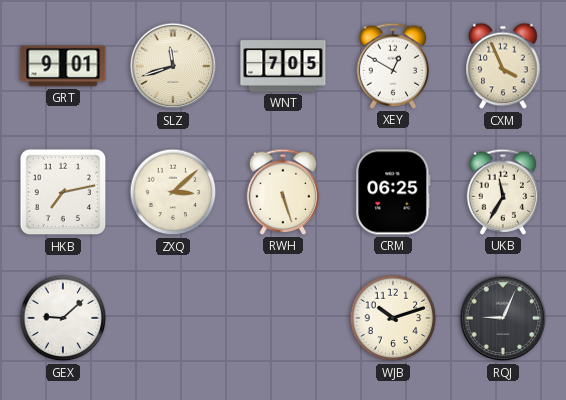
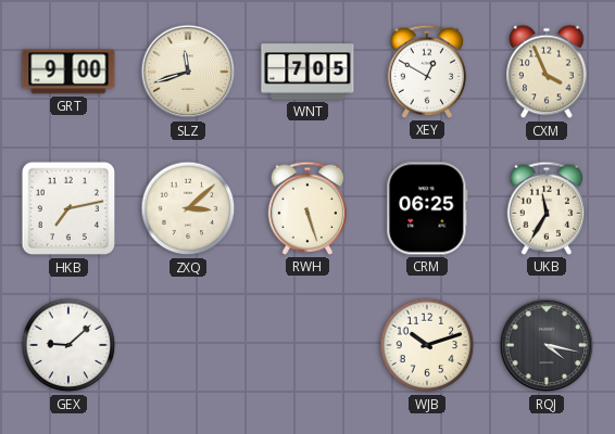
GRT: 9:01 -> 9:00
RQJ: 9:04 -> 4:17
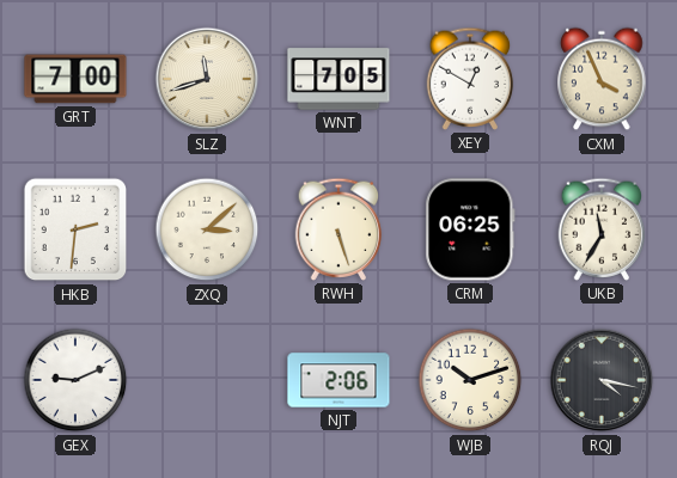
GRT: 9:00 -> 7:00
HKB: 7:13 -> 2:31
GEX: 9:08 -> 9:11
NJT: none -> 2:06
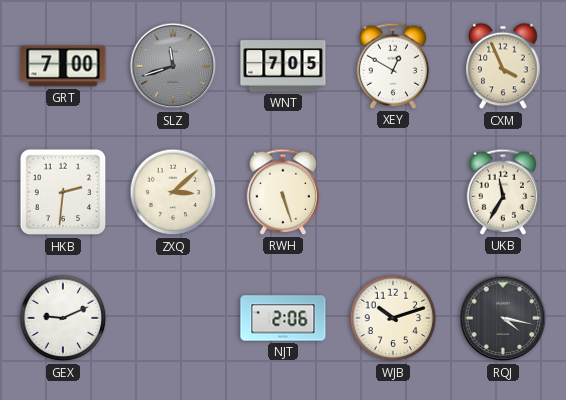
SLZ dial: cream -> grey
CRM: 06:25 -> none
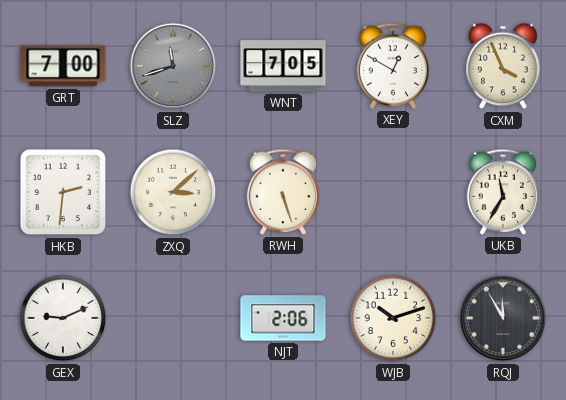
RQJ: 4:17 -> 11:55
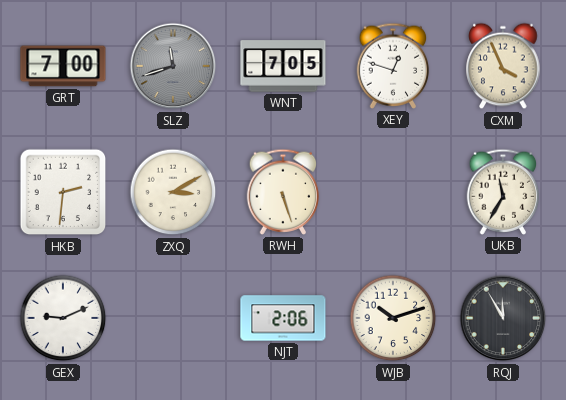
XEY: 12:50 -> 12:48
ZXQ: 3:08 -> 3:10
